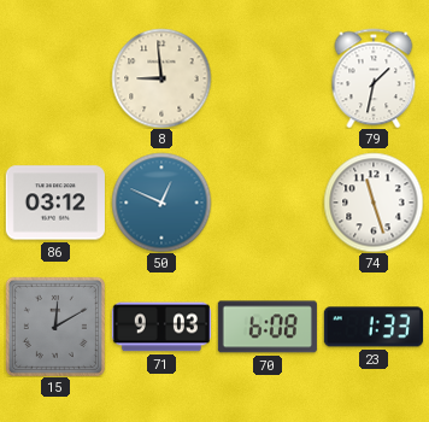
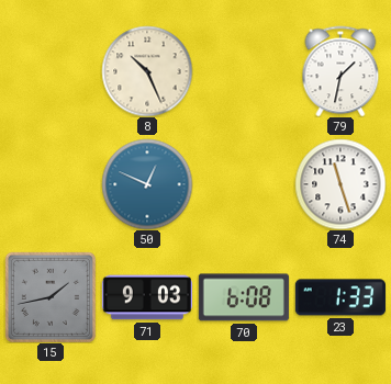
8: 8:59 -> 10:26
86: 03:12 -> none
15: 12:10 -> 1:43
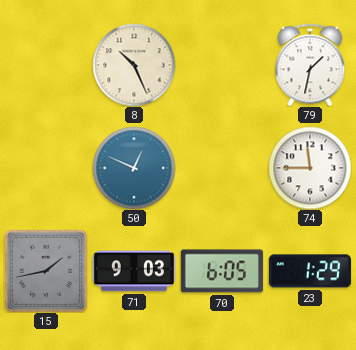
74: 11:27 -> 11:45
70: 6:08 -> 6:05
23: 1:33 -> 1:29
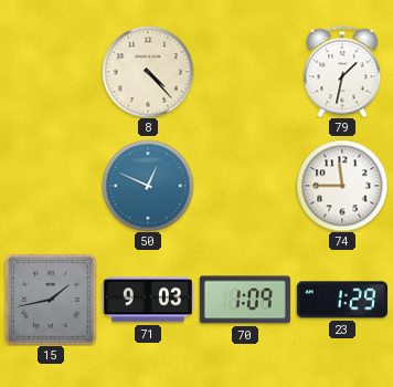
8: 10:26 -> 4:23
70: 6:05 -> 1:09
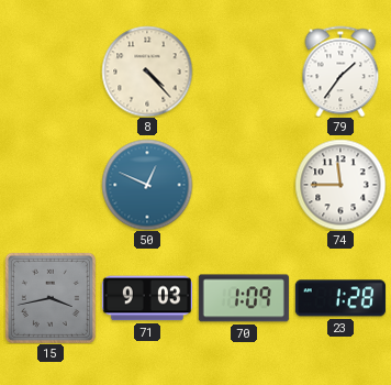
79: 1:32 -> 1:36
15: 1:43 -> 3:43
23: 1:29 -> 1:28
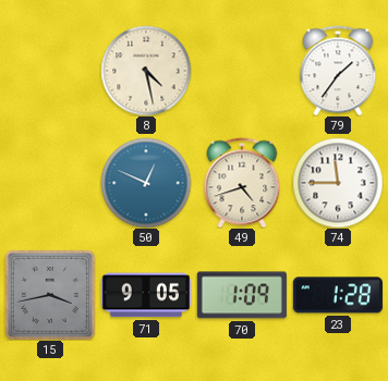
8: 4:23 -> 4:28
49: none -> 4:42
71: 9:03 -> 9:05
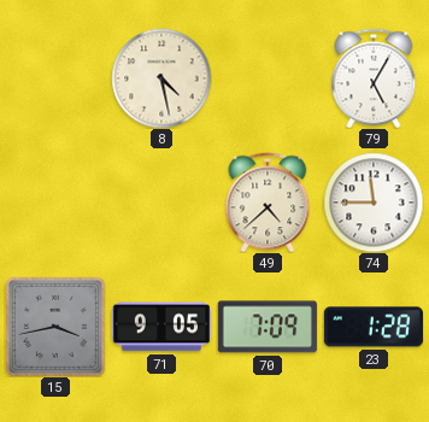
79: 1:36 -> 5:05
50: 12:49 -> none
49: 4:42 -> 4:38
70: 1:09 -> 7:09
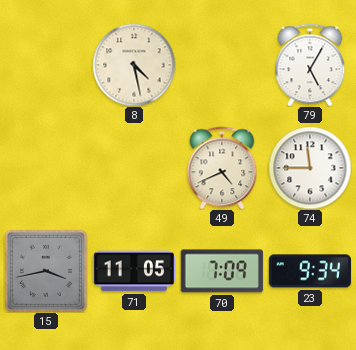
49: 4:38 -> 4:41
71: 9:05 -> 11:05
23: 1:28 -> 9:34
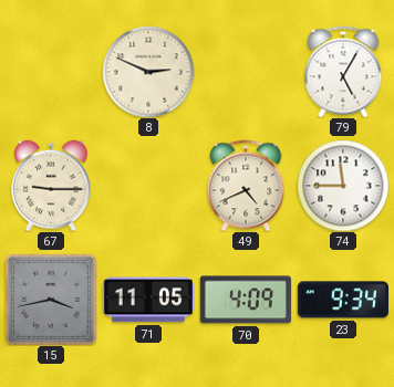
8: 4:28 -> 2:49
67: none -> 9:15
70: 7:09 -> 4:09
